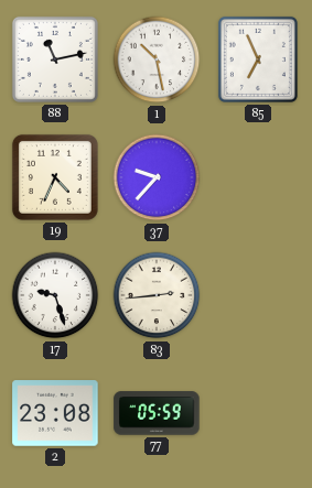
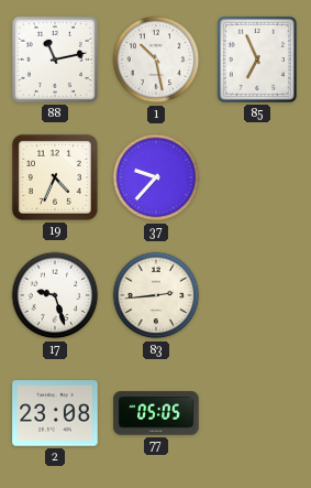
77: 05:59 -> 05:05
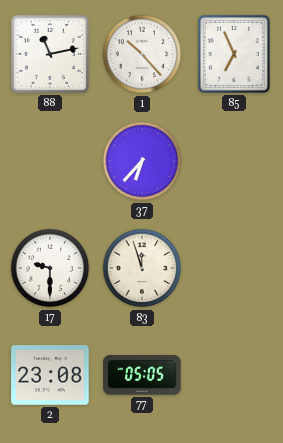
1: 10:28 -> 10:23
19: 4:34 -> none
37: 9:37 -> 6:37
17: 9:27 -> 9:30
83: 2:44 -> 11:57
